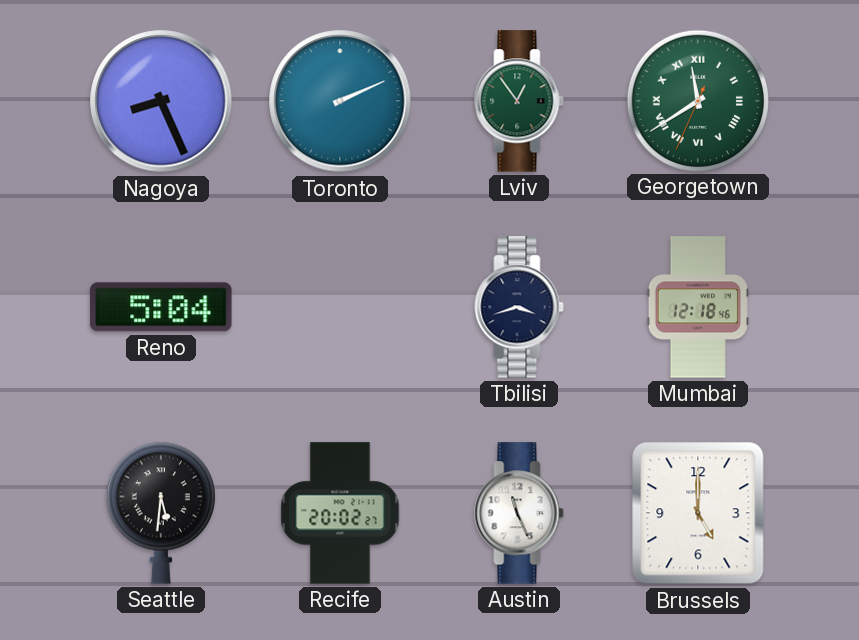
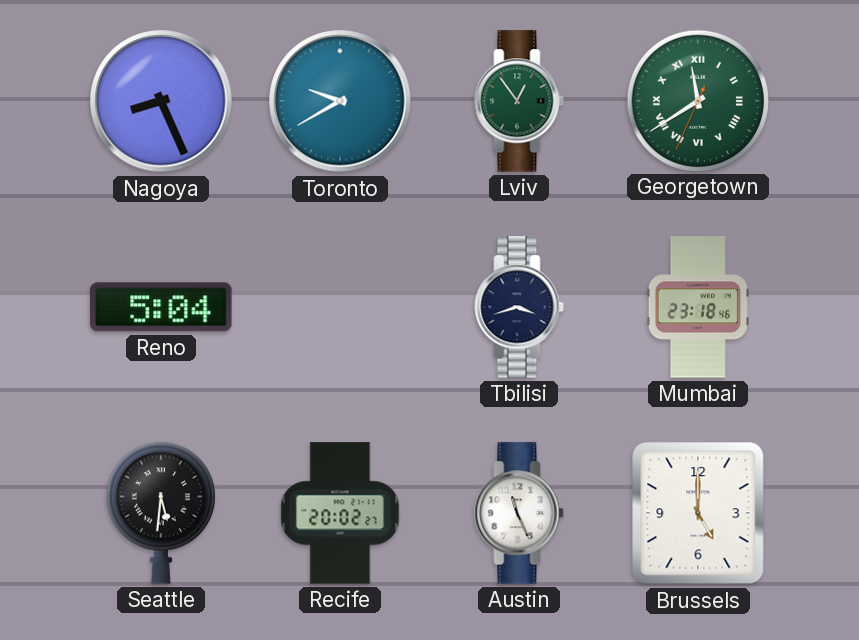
Toronto: 2:11 -> 9:40
Mumbai: 12:18 -> 23:18
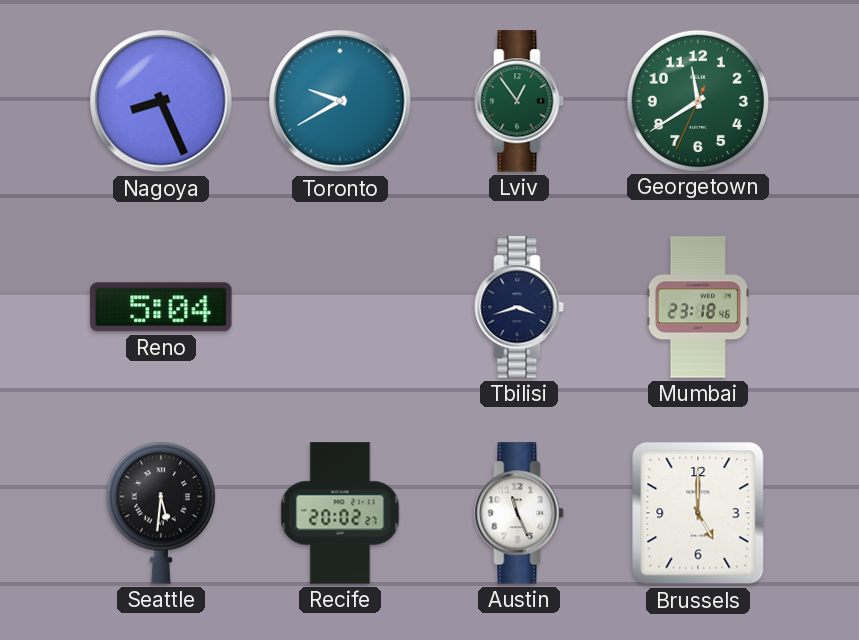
Georgetown numerals: Roman -> Arabic
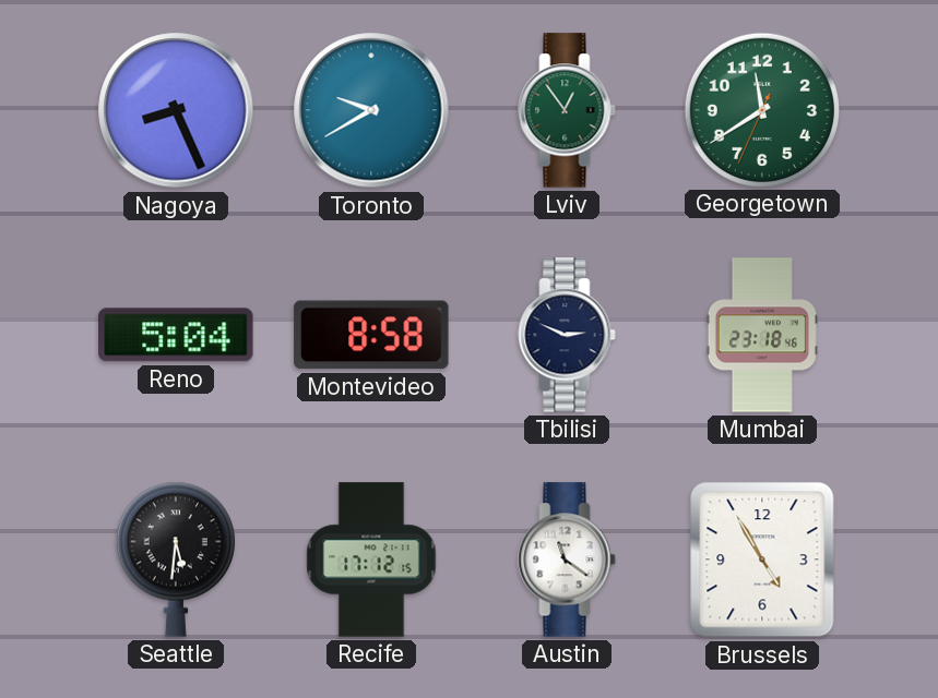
Montevideo: none -> 8:58
Tbilisi: 3:42 -> 2:49
Recife: 20:02 -> 17:12
Austin: 11:26 -> 11:21
Brussels: 5:00 -> 4:55
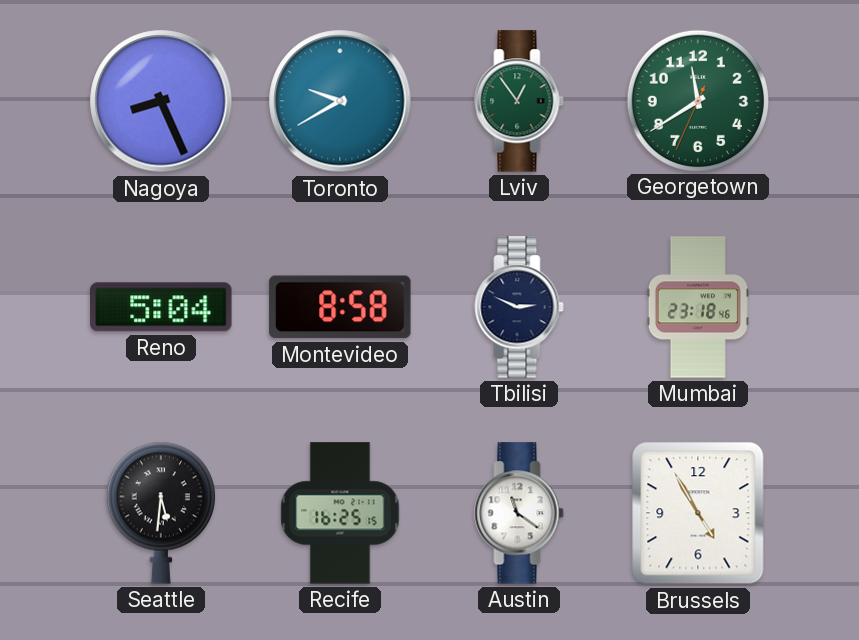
Recife: 17:12 -> 16:25
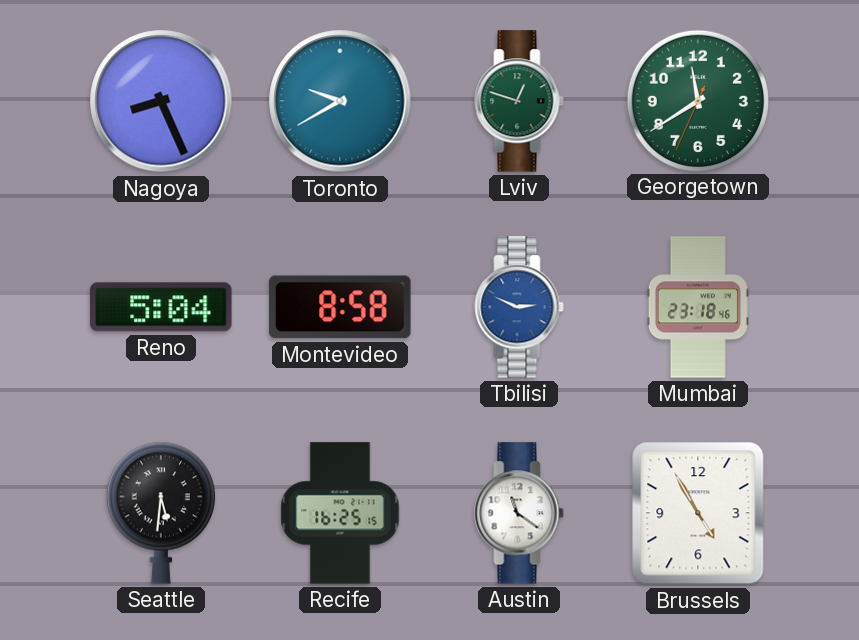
Lviv: 12:54 -> 12:48
Tbilisi dial: navy -> blue
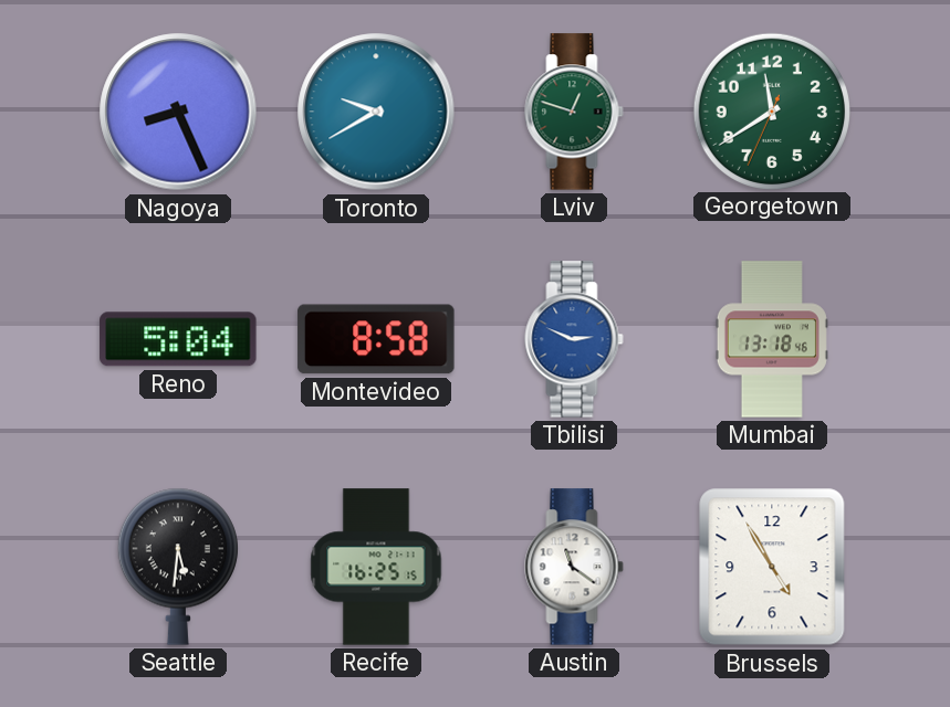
Mumbai: 23:18 -> 13:18
